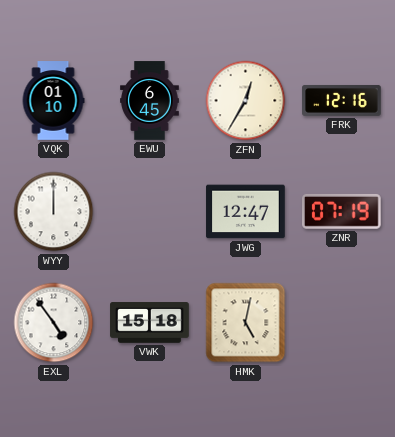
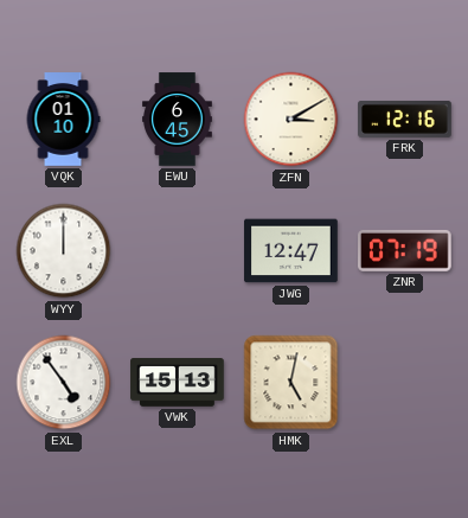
ZFN: 12:35 -> 3:10
VWK: 15:18 -> 15:13
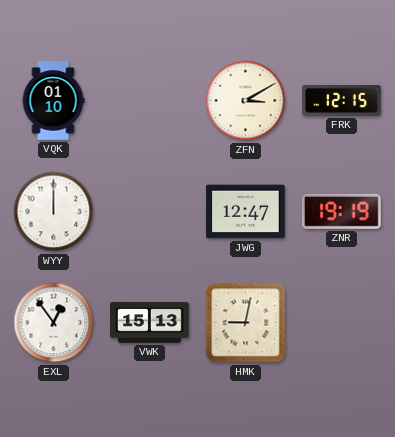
EWU: 6:45 -> none
FRK: 12:16 -> 12:15
ZNR: 07:19 -> 19:19
EXL: 4:54 -> 12:54
HMK: 5:02 -> 9:02
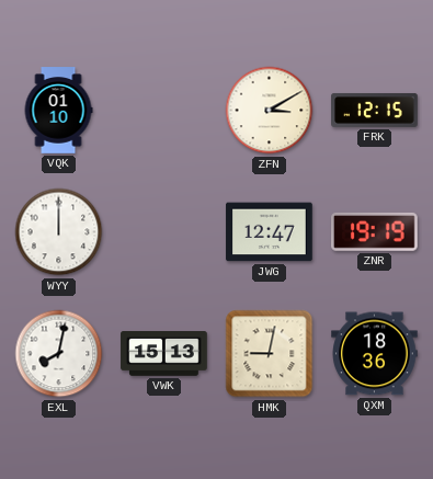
EXL: 12:54 -> 8:02
QXM: none -> 18:36
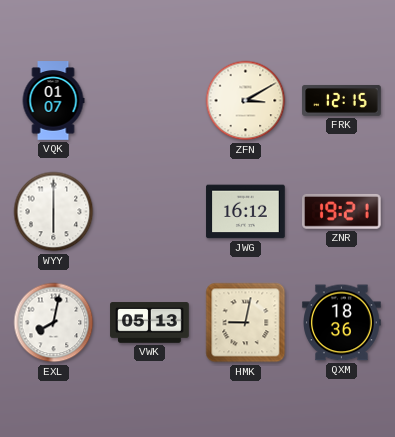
VQK: 01:10 -> 01:07
WYY: 12:00 -> 6:00
JWG: 12:47 -> 16:12
ZNR: 19:19 -> 19:21
VWK: 15:13 -> 05:13
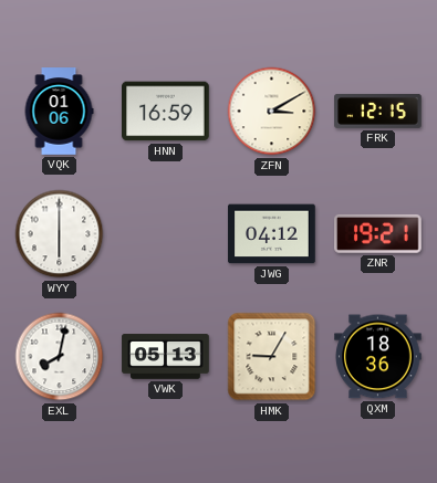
VQK: 01:07 -> 01:06
HNN: none -> 16:59
JWG: 16:12 -> 04:12
HMK: 9:02 -> 9:05
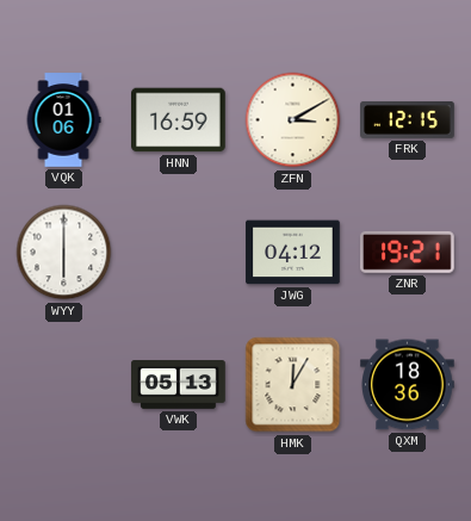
EXL: 8:02 -> none
HMK: 9:05 -> 12:05
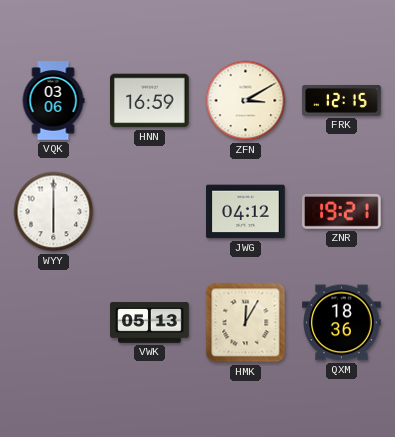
VQK: 01:06 -> 03:06
